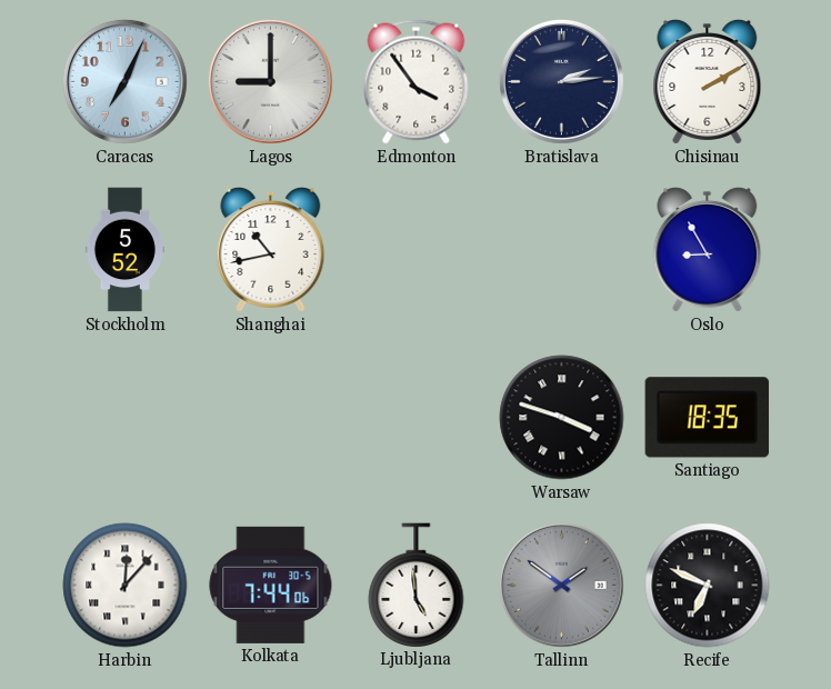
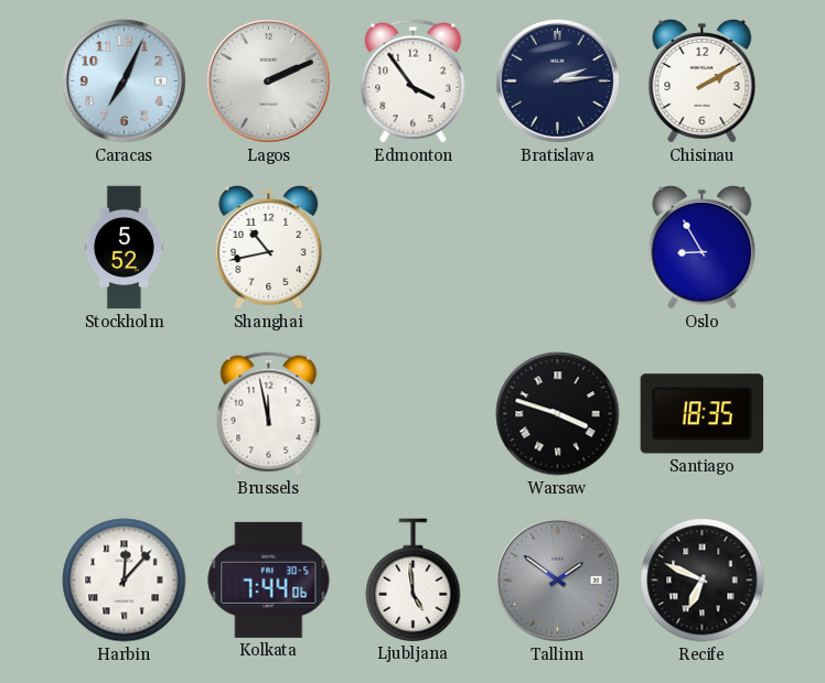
Lagos: 9:00 -> 2:11
Brussels: none -> 11:58
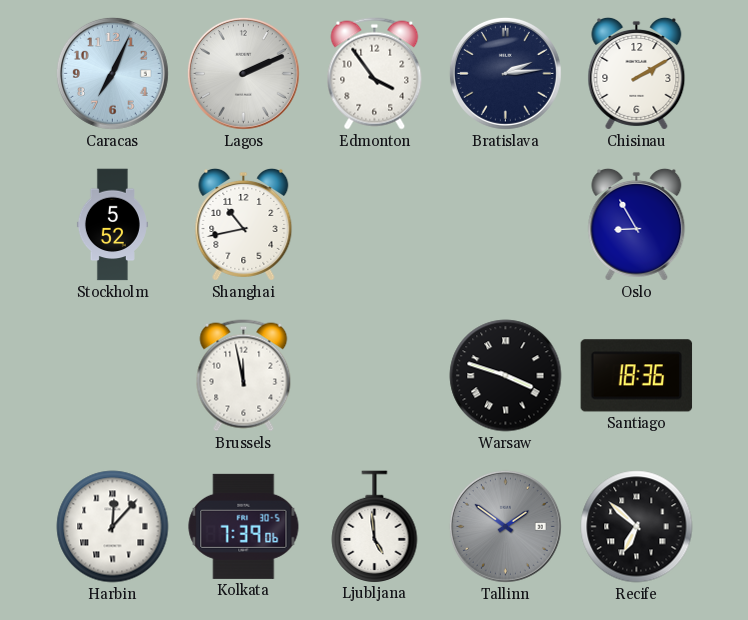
Santiago: 18:35 -> 18:36
Kolkata: 7:44 -> 7:39
Recife: 6:49 -> 6:52
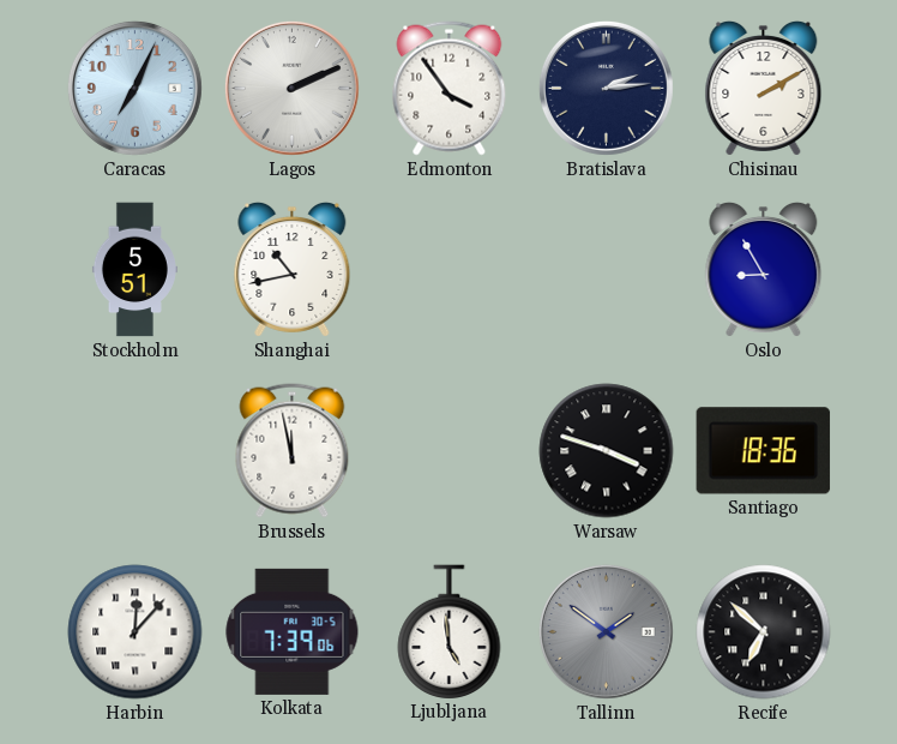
Stockholm: 5:52 -> 5:51
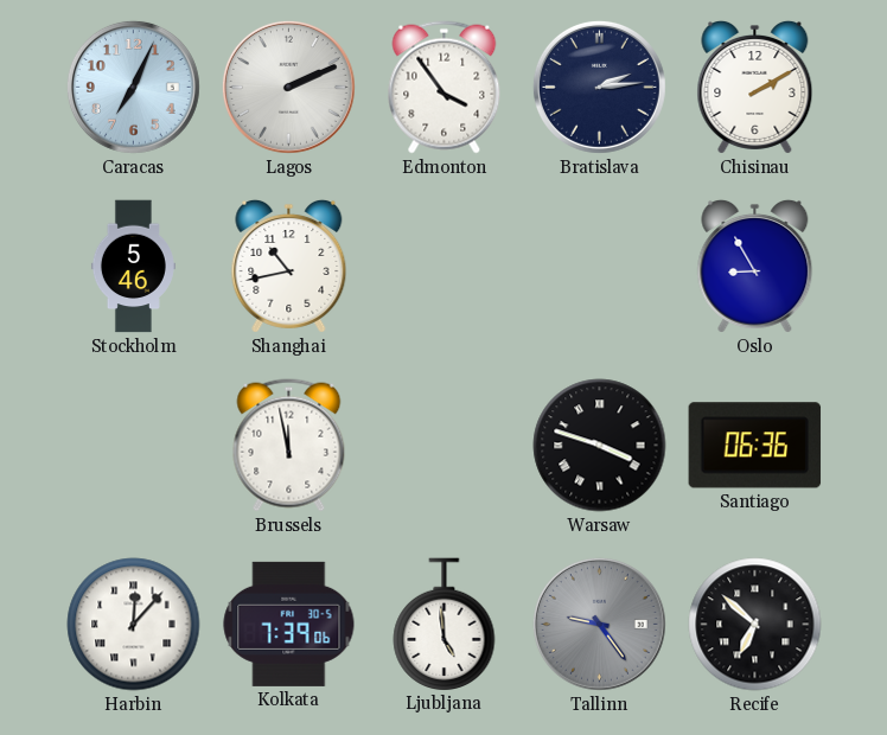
Stockholm: 5:51 -> 5:46
Santiago: 18:36 -> 06:36
Tallinn: 1:51 -> 9:24
